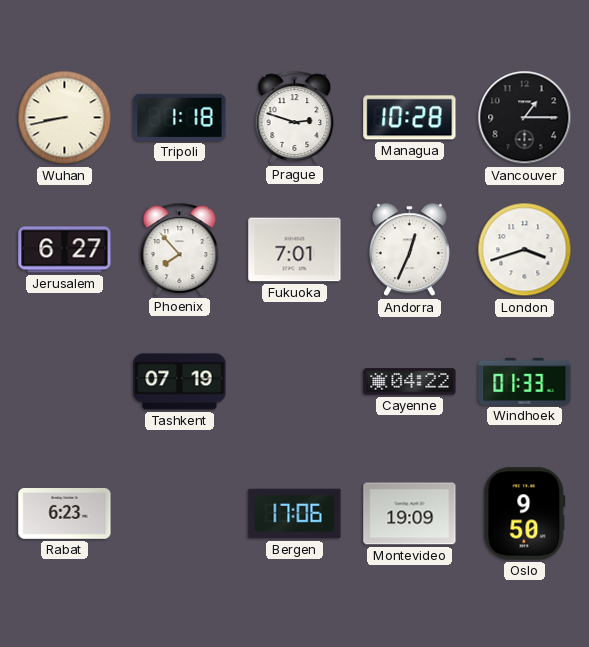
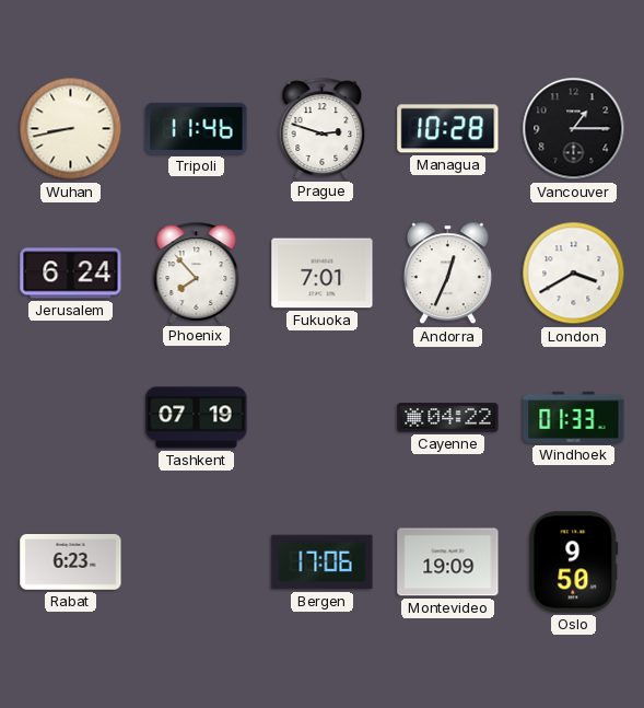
Tripoli: 1:18 -> 11:46
Jerusalem: 6:27 -> 6:24
London: 3:42 -> 3:40
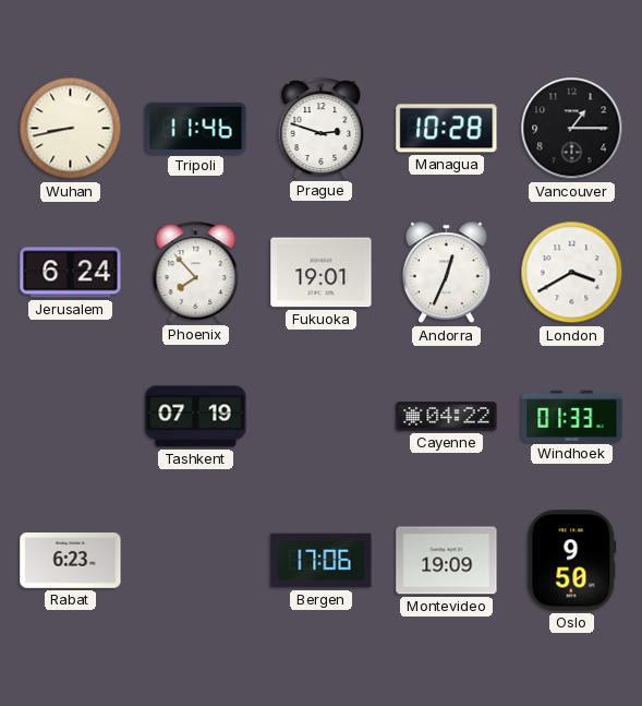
Fukuoka: 7:01 -> 19:01
